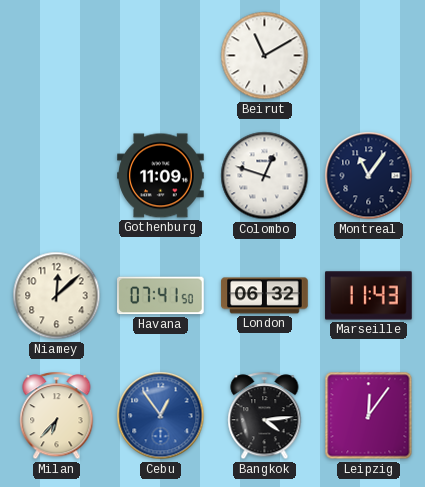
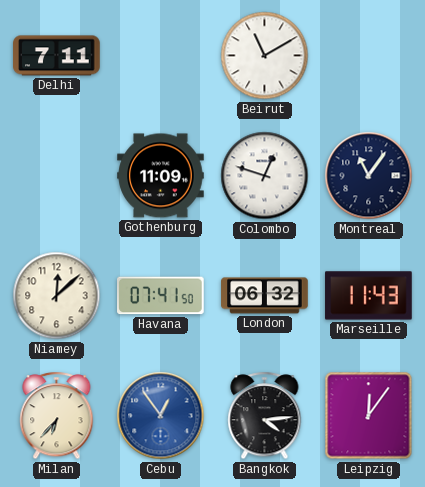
Delhi: none -> 7:11
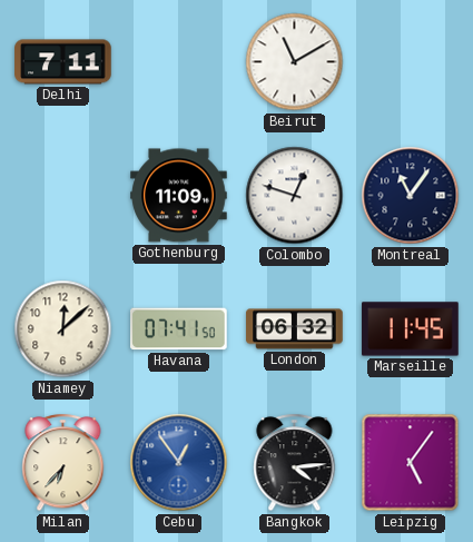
Marseille: 11:43 -> 11:45
Leipzig: 12:06 -> 5:06
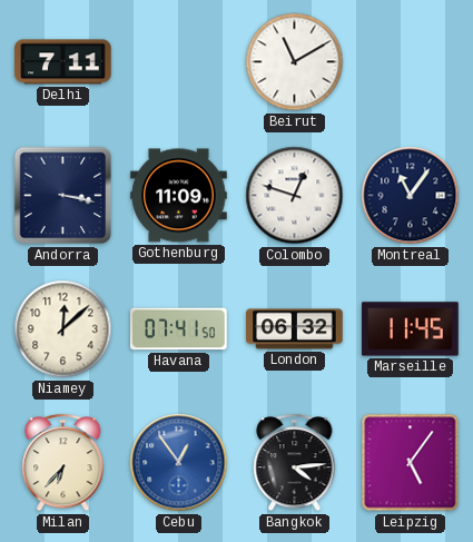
Andorra: none -> 3:17
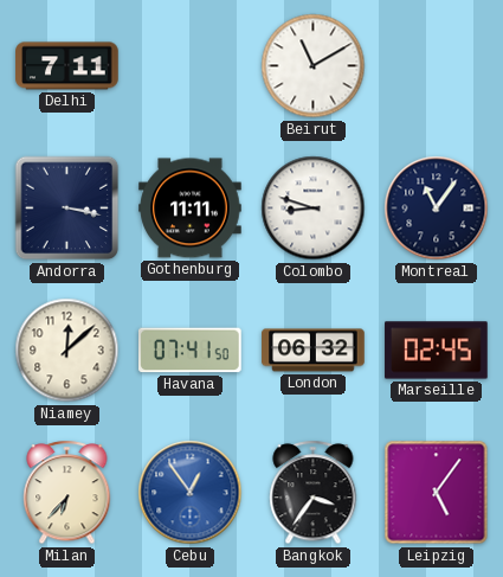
Gothenburg: 11:09 -> 11:11
Colombo: 12:48 -> 8:48
Marseille: 11:45 -> 02:45
Bangkok: 4:14 -> 3:36
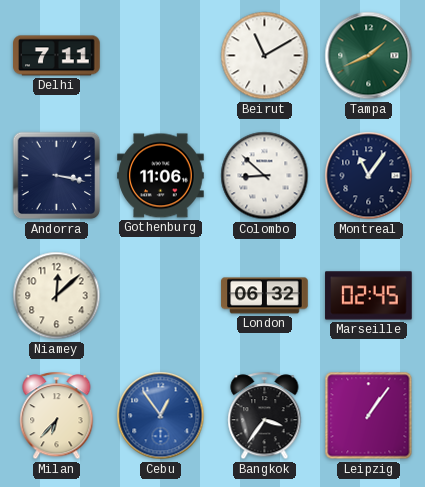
Tampa: none -> 1:41
Gothenburg: 11:11 -> 11:06
Colombo: 8:48 -> 8:52
Havana: 07:41 -> none
Leipzig: 5:06 -> 1:06
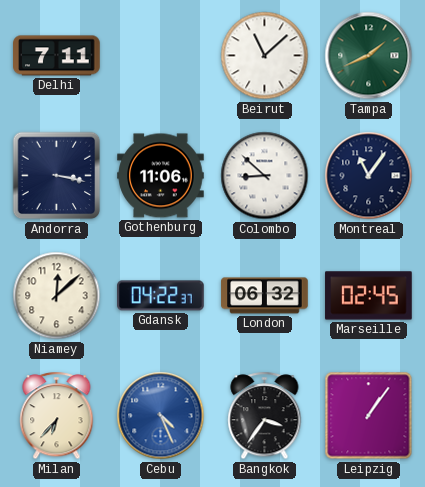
Beirut: 11:10 -> 11:08
Gdansk: none -> 04:22
Cebu: 12:54 -> 4:26
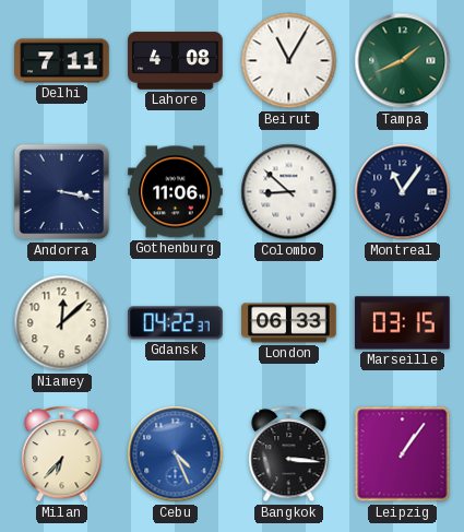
Lahore: none -> 4:08
Beirut: 11:08 -> 11:05
London: 06:32 -> 06:33
Marseille: 02:45 -> 03:15
Bangkok: 3:36 -> 3:16
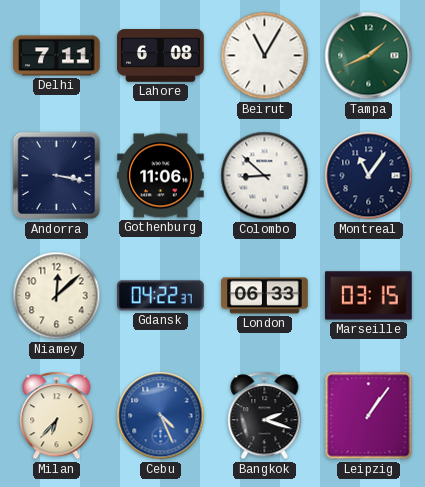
Lahore: 4:08 -> 6:08
Bangkok: 3:16 -> 2:18
